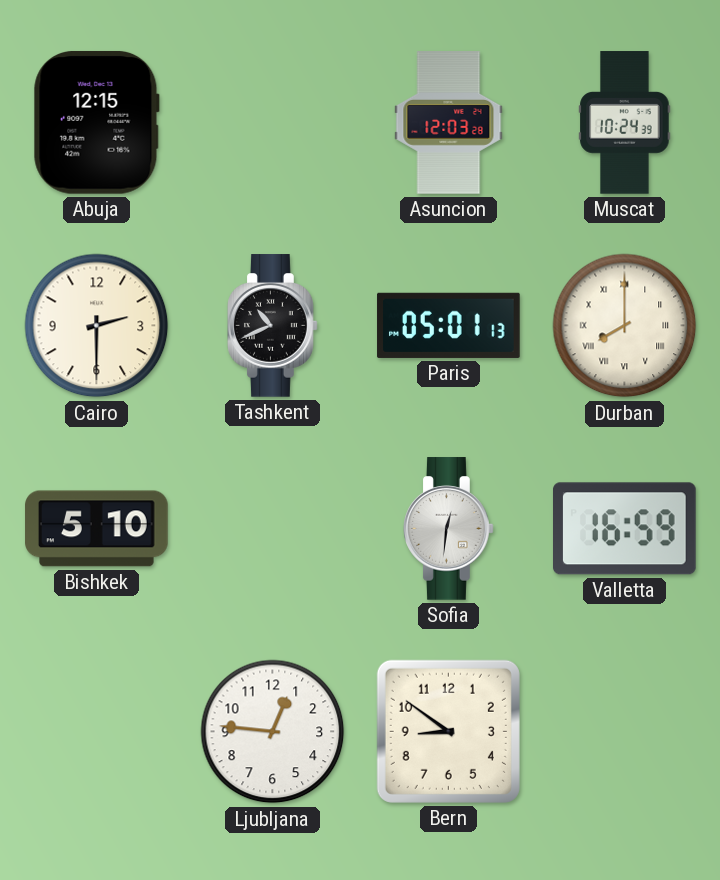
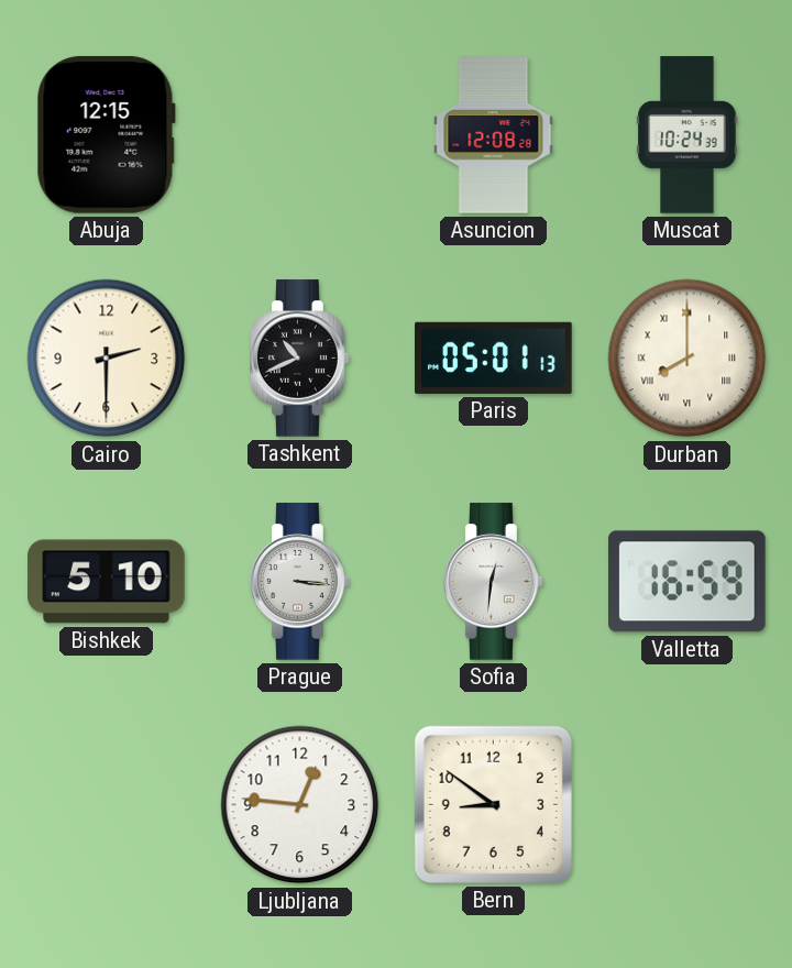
Asuncion: 12:03 -> 12:08
Prague: none -> 3:16
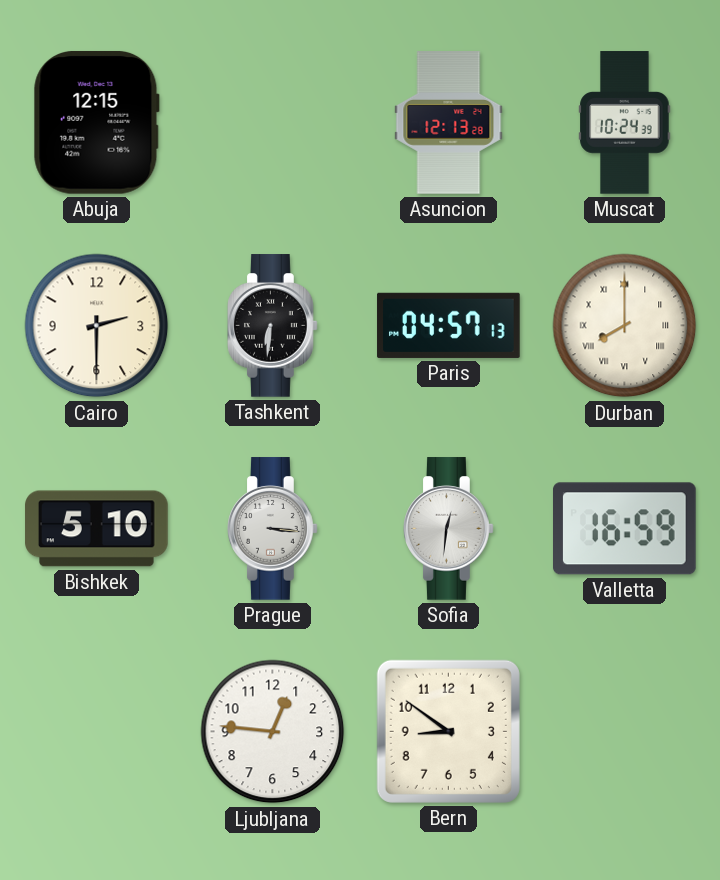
Asuncion: 12:08 -> 12:13
Tashkent: 10:41 -> 6:31
Paris: 05:01 -> 04:57
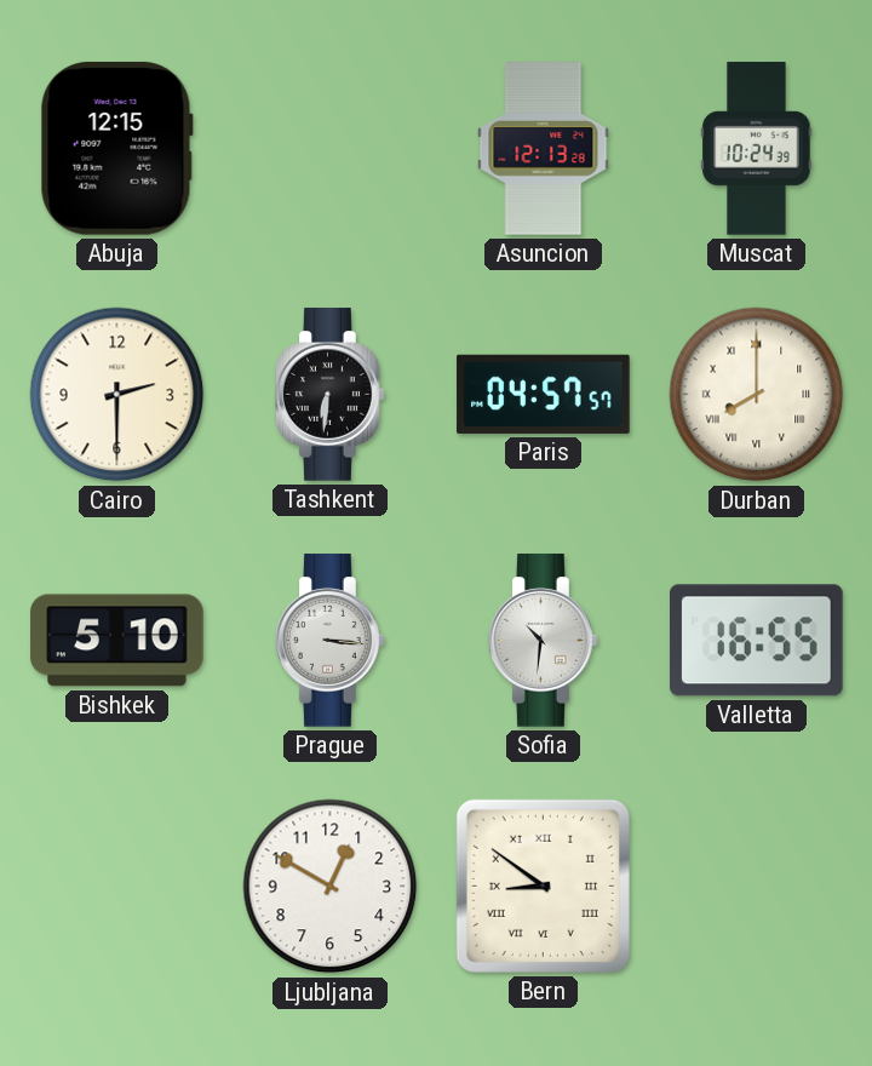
Paris: 04:57:13 -> 04:57:57
Sofia: 12:31 -> 10:31
Valletta: 16:59 -> 16:55
Ljubljana: 12:46 -> 12:50
Bern numerals: Arabic -> Roman
